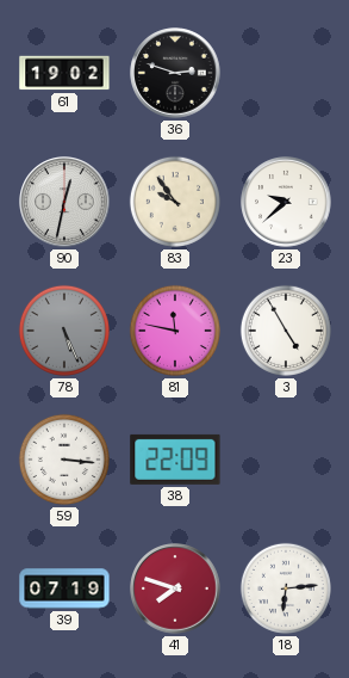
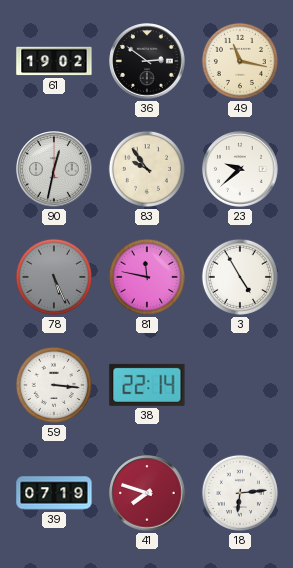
36: 2:48 -> 2:51
49: none -> 11:17
38: 22:09 -> 22:14
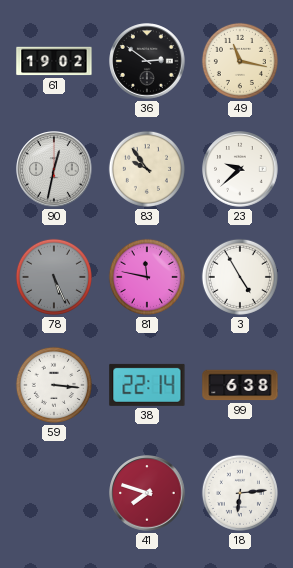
99: none -> 6:38
39: 07:19 -> none
